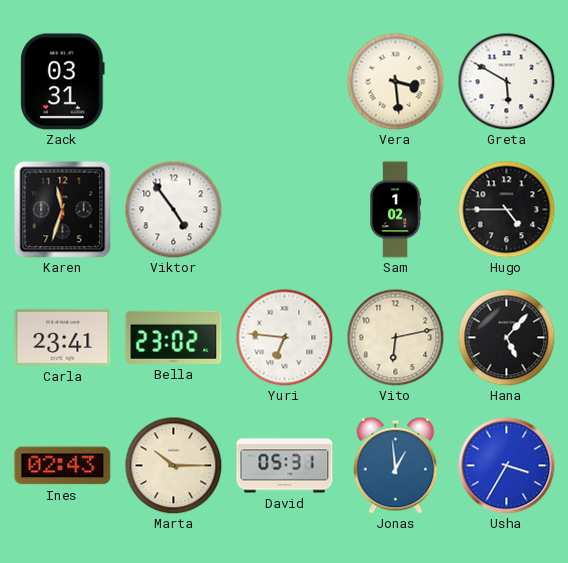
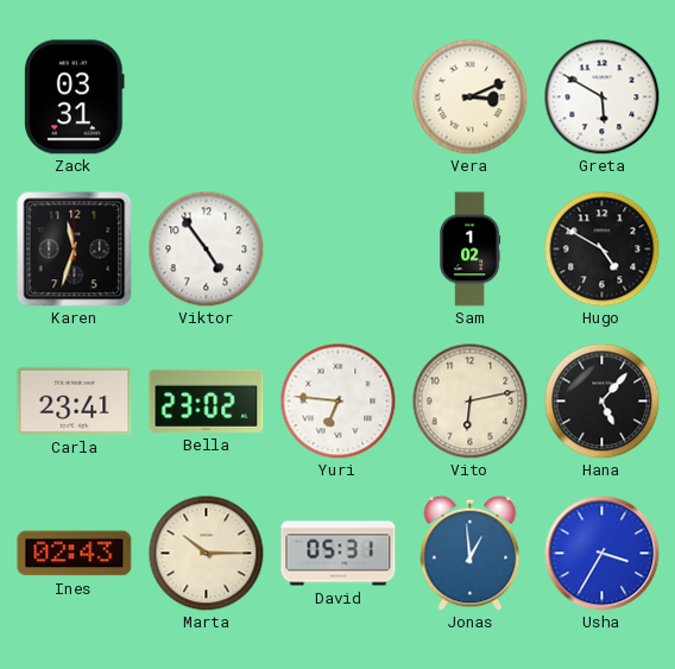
Vera: 3:29 -> 3:11
Hugo: 4:45 -> 4:50
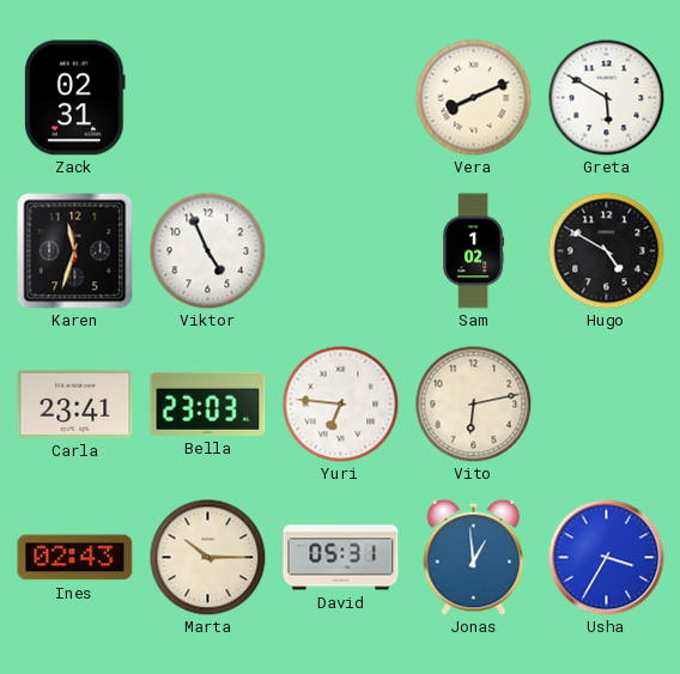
Zack: 03:31 -> 02:31
Vera: 3:11 -> 8:11
Viktor: 4:54 -> 4:56
Bella: 23:02 -> 23:03
Hana: 5:07 -> none
